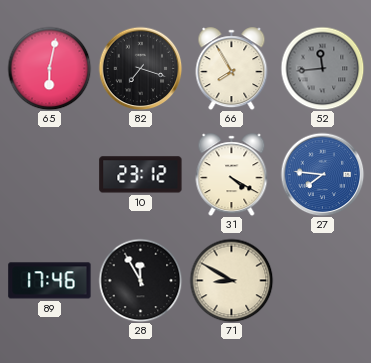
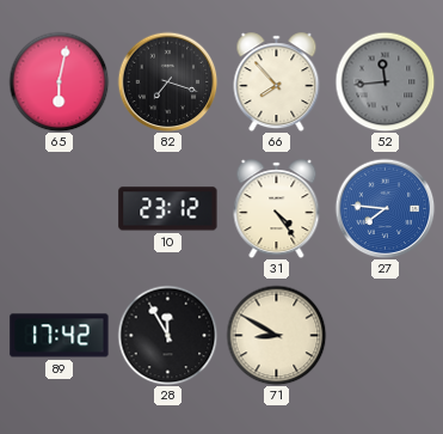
66: 7:55 -> 7:53
31: 4:20 -> 4:24
89: 17:46 -> 17:42
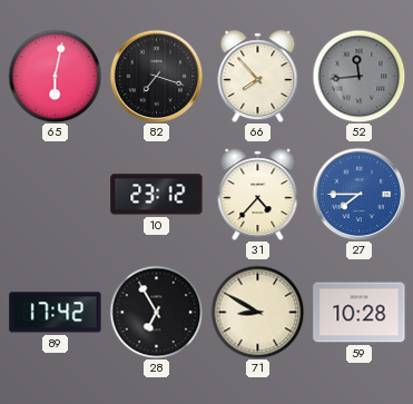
31: 4:24 -> 4:37
27: 7:46 -> 7:45
28: 11:55 -> 6:55
59: none -> 10:28
